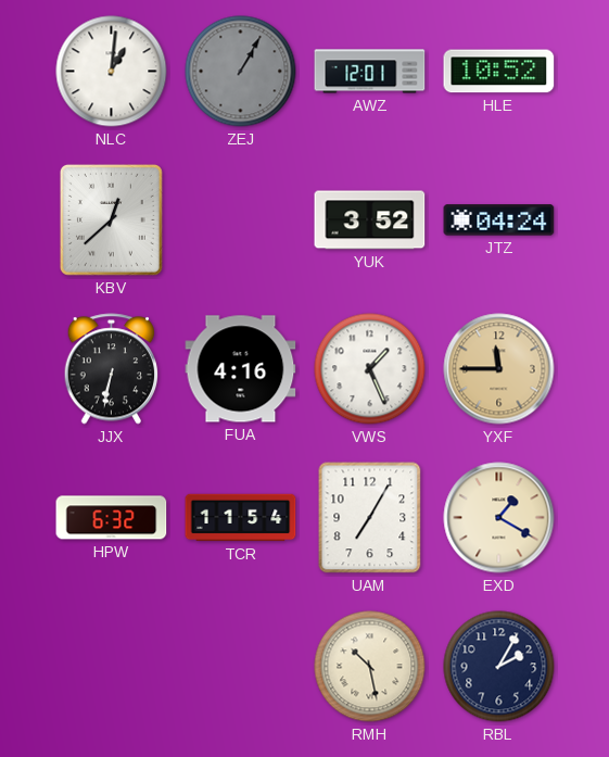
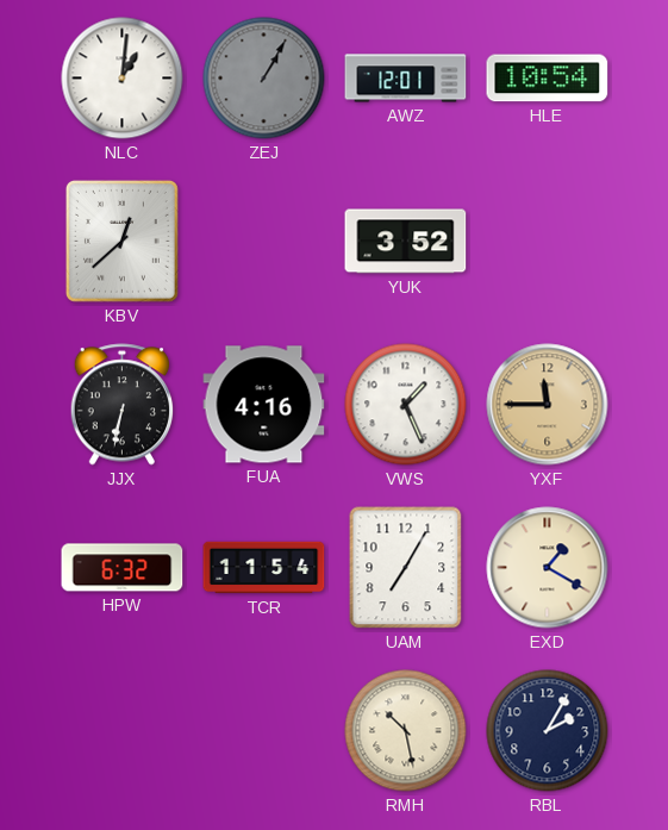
HLE: 10:52 -> 10:54
JTZ: 04:24 -> none
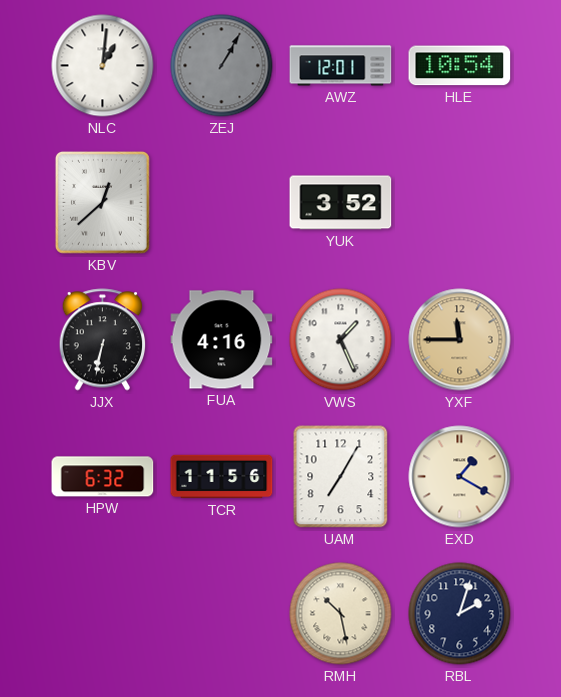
TCR: 11:54 -> 11:56
RBL: 2:05 -> 2:03
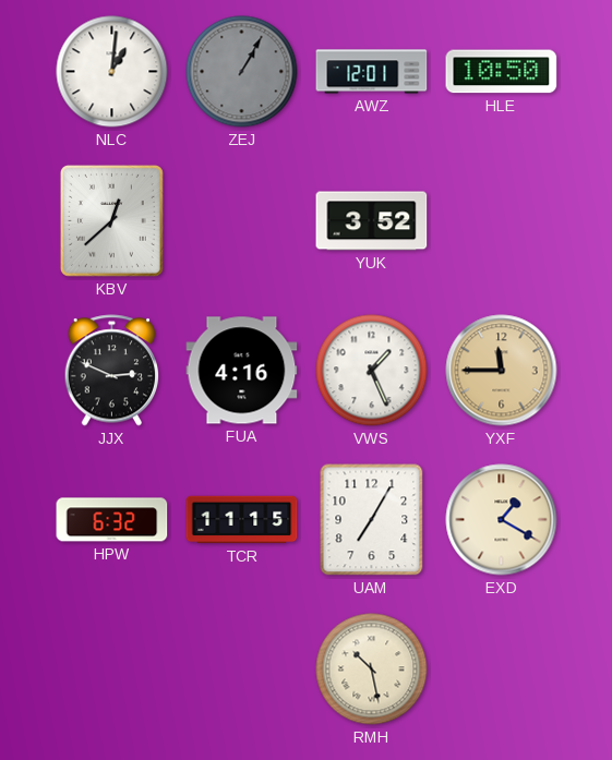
HLE: 10:54 -> 10:50
JJX: 6:32 -> 2:49
TCR: 11:56 -> 11:15
RBL: 2:03 -> none
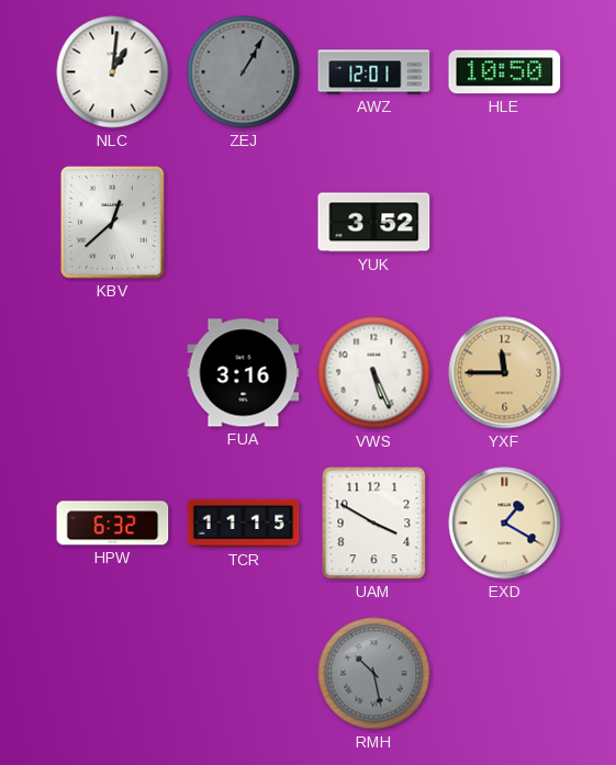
JJX: 2:49 -> none
FUA: 4:16 -> 3:16
VWS: 1:26 -> 5:26
UAM: 7:05 -> 3:50
RMH dial: cream -> grey
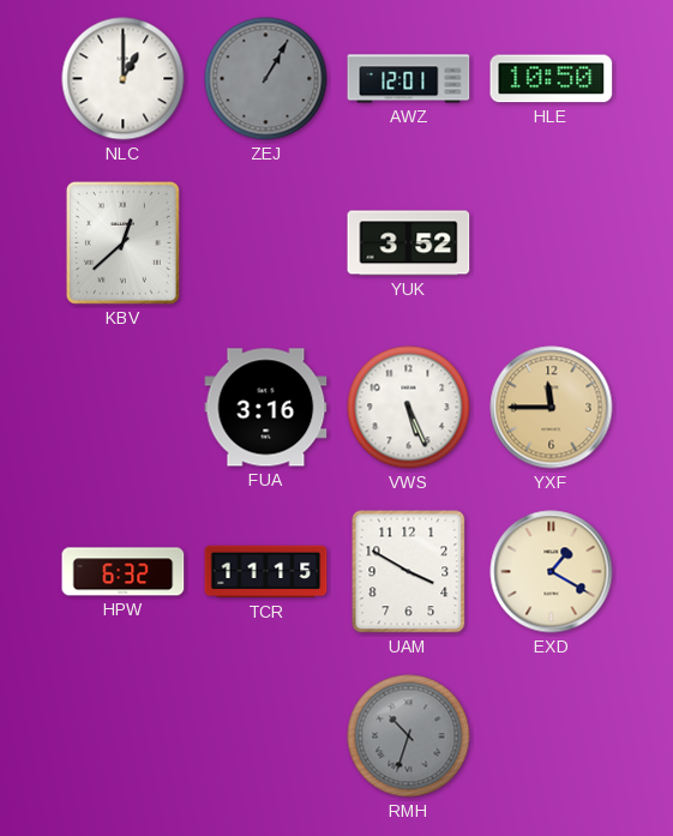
NLC: 1:01 -> 1:00
RMH: 10:28 -> 10:33
